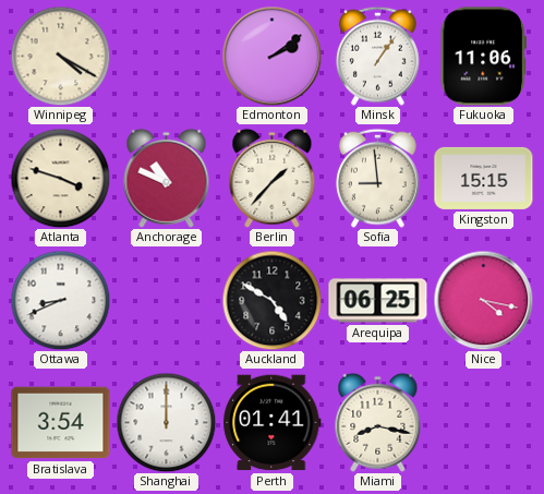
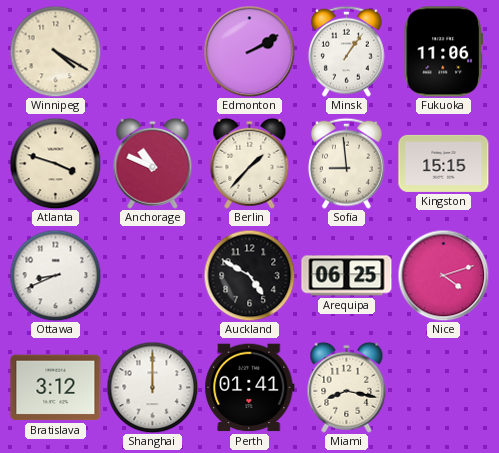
Edmonton: 2:09 -> 2:10
Nice: 4:17 -> 4:12
Bratislava: 3:54 -> 3:12
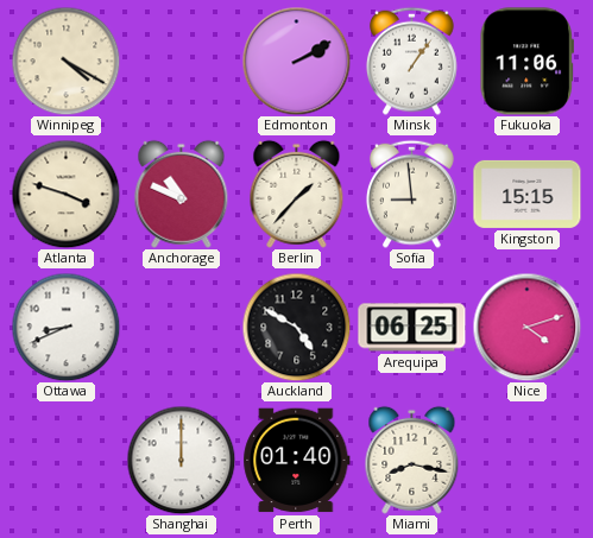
Bratislava: 3:12 -> none
Perth: 01:41 -> 01:40
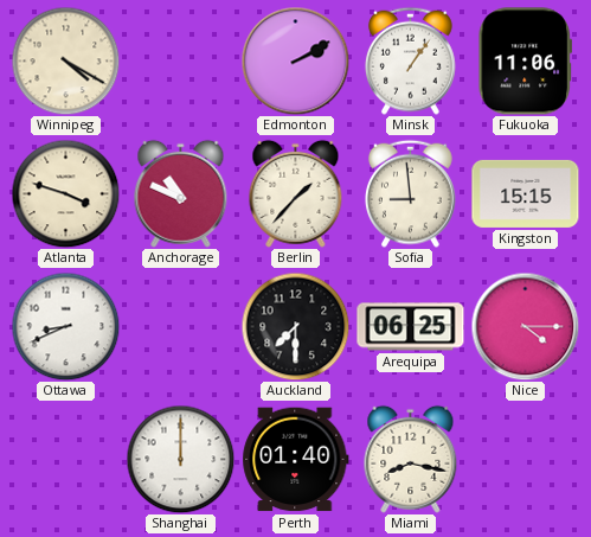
Auckland: 4:50 -> 7:30
Nice: 4:12 -> 4:15
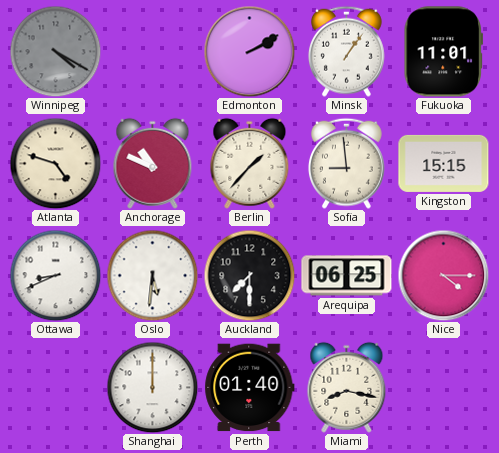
Winnipeg dial: cream -> grey
Fukuoka: 11:06 -> 11:01
Atlanta: 3:48 -> 4:48
Oslo: none -> 5:31
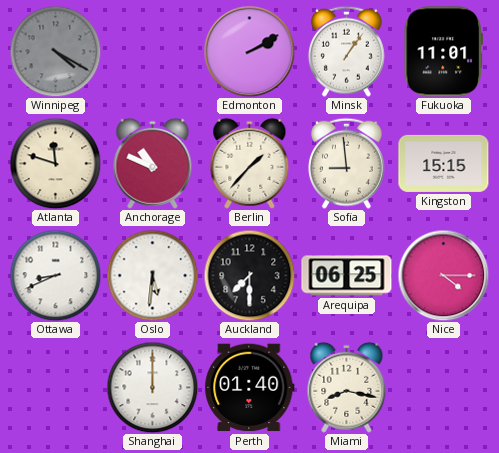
Atlanta: 4:48 -> 11:48
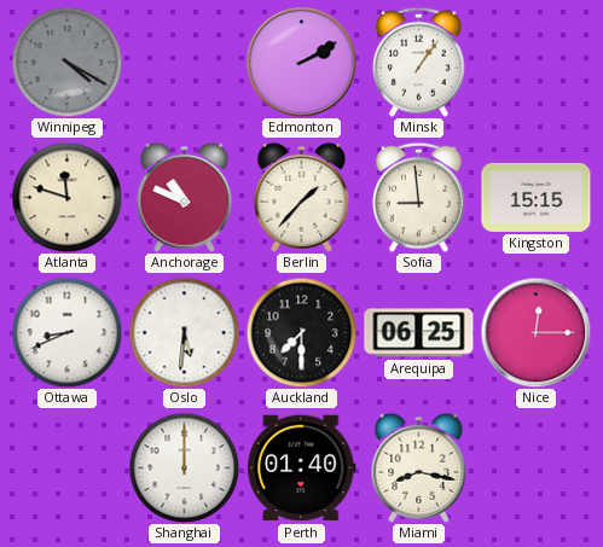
Fukuoka: 11:01 -> none
Nice: 4:15 -> 12:15
